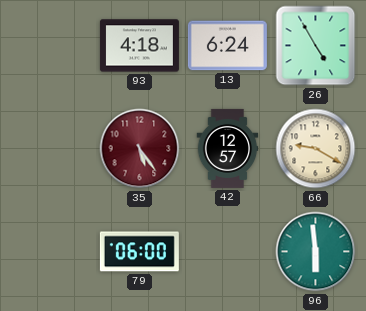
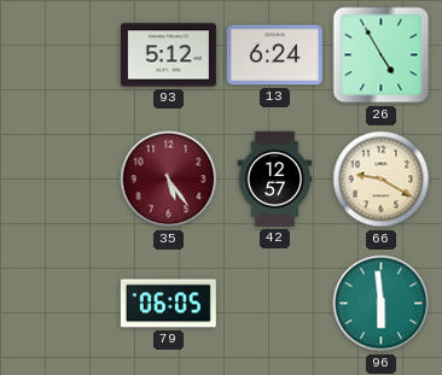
93: 4:18 -> 5:12
79: 06:00 -> 06:05
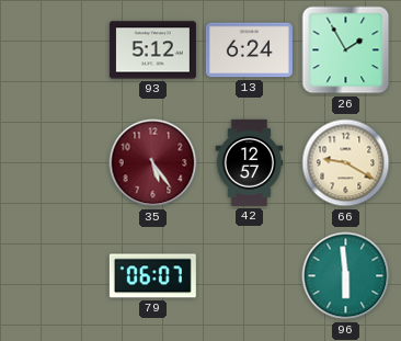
26: 4:55 -> 1:55
79: 06:05 -> 06:07
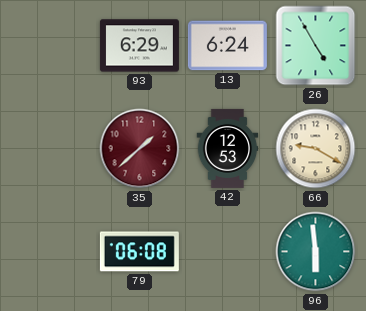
93: 5:12 -> 6:29
26: 1:55 -> 4:55
35: 5:24 -> 1:38
42: 12:57 -> 12:53
79: 06:07 -> 06:08
